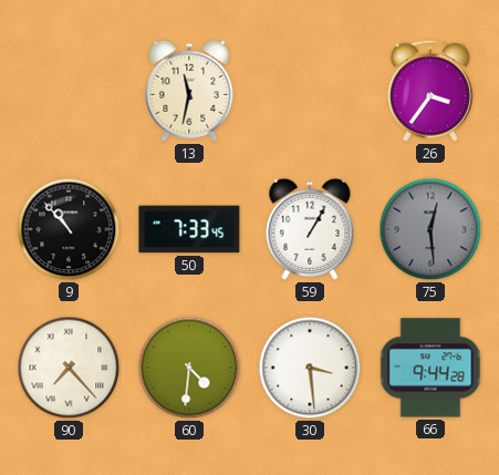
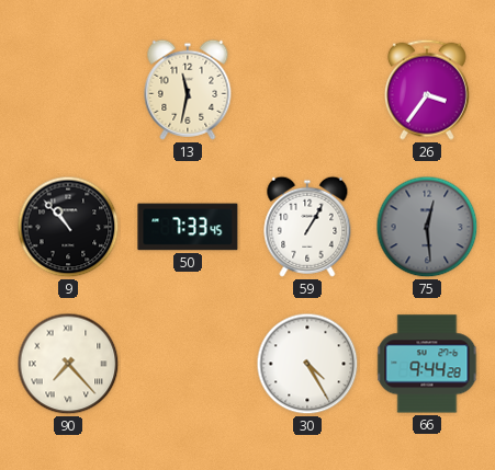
60: 4:31 -> none
30: 3:29 -> 4:25
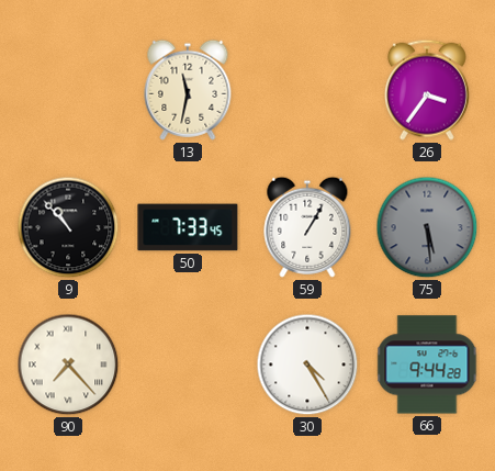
75: 12:29 -> 5:29
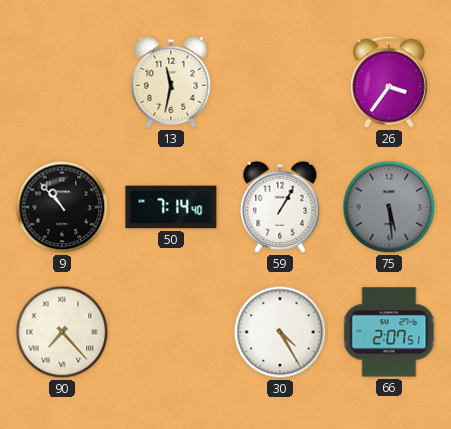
50: 7:33 -> 7:14
66: 9:44 -> 2:07
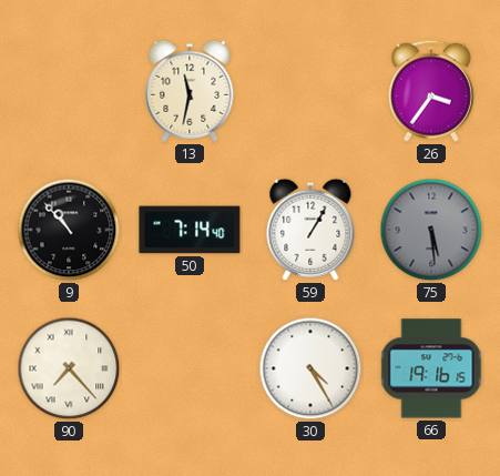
66: 2:07 -> 19:16
